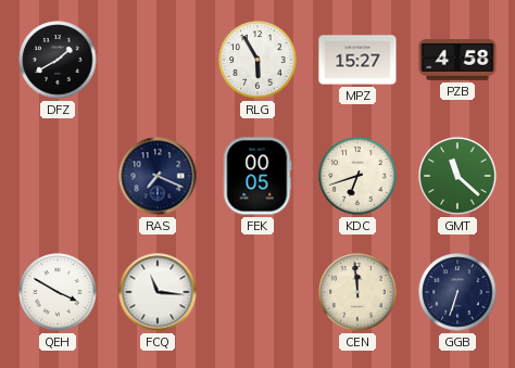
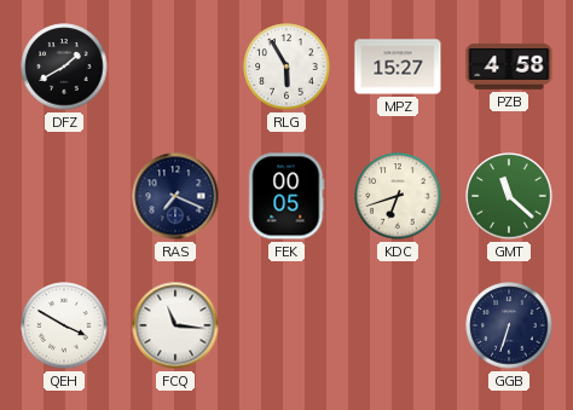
CEN: 11:59 -> none
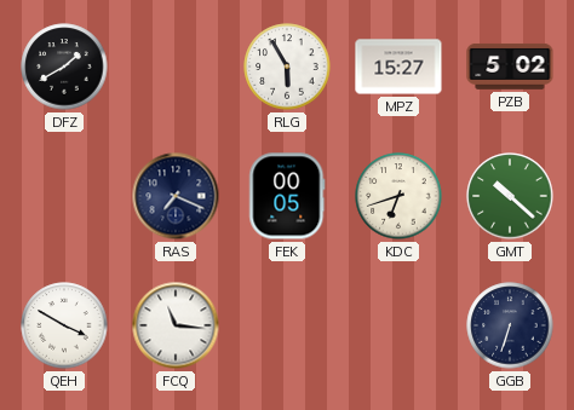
PZB: 4:58 -> 5:02
GMT: 11:22 -> 10:22
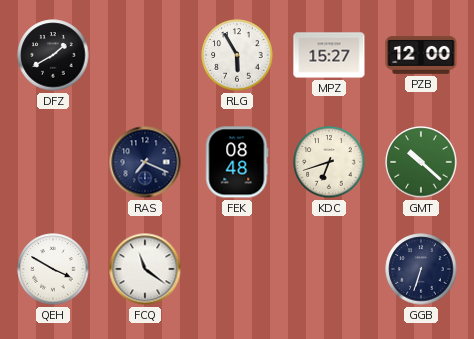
PZB: 5:02 -> 12:00
FEK: 00:05 -> 08:48
FCQ: 11:16 -> 11:21
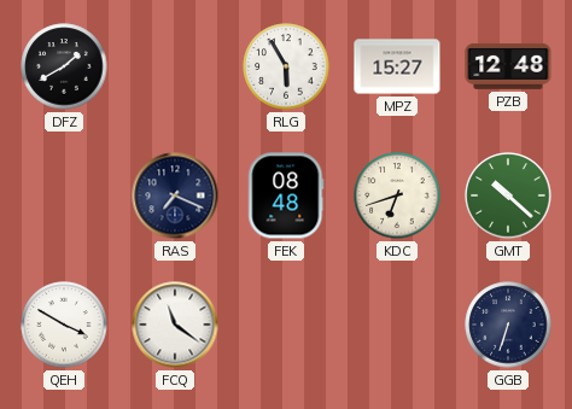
PZB: 12:00 -> 12:48
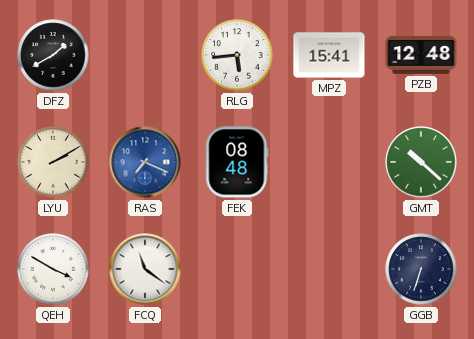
RLG: 5:55 -> 5:44
MPZ: 15:27 -> 15:41
LYU: none -> 2:10
RAS dial: navy -> blue
KDC: 6:42 -> none
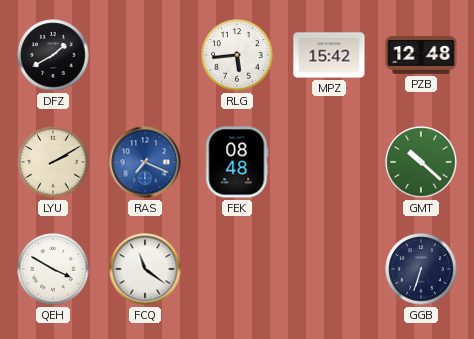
MPZ: 15:41 -> 15:42
